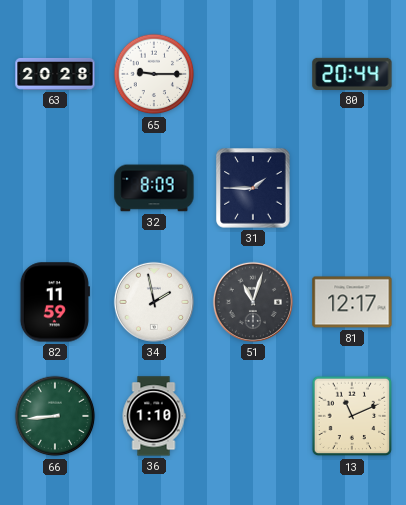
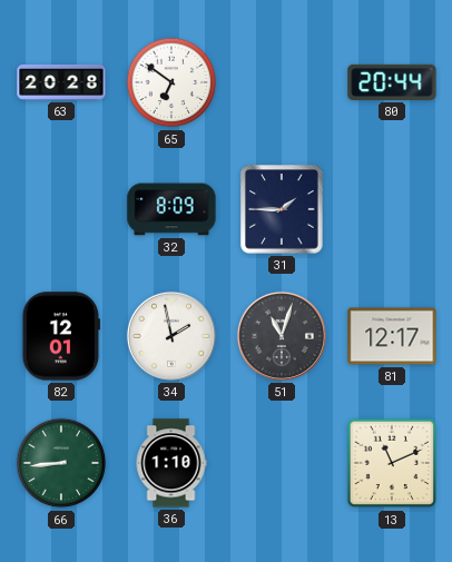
65: 9:15 -> 6:51
82: 11:59 -> 12:01
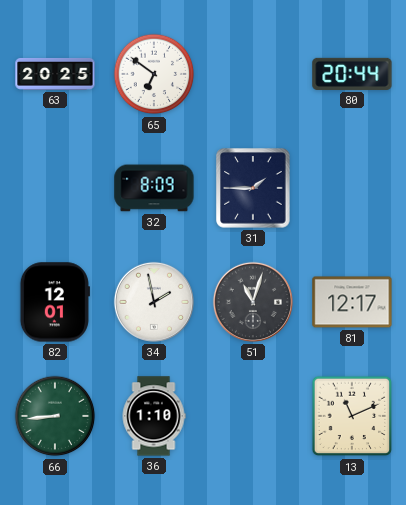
63: 20:28 -> 20:25
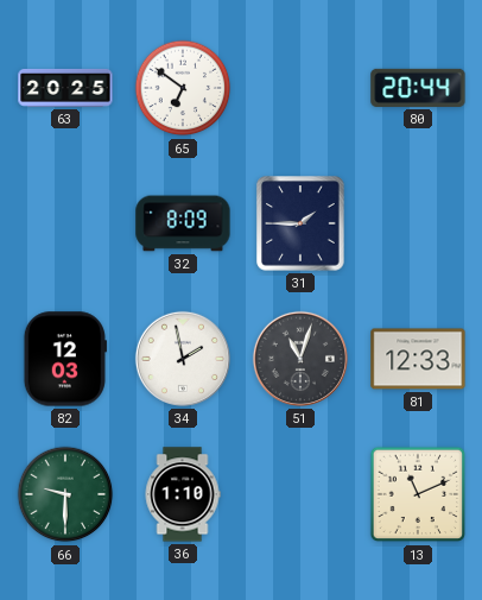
82: 12:01 -> 12:03
81: 12:17 -> 12:33
66: 8:44 -> 9:30
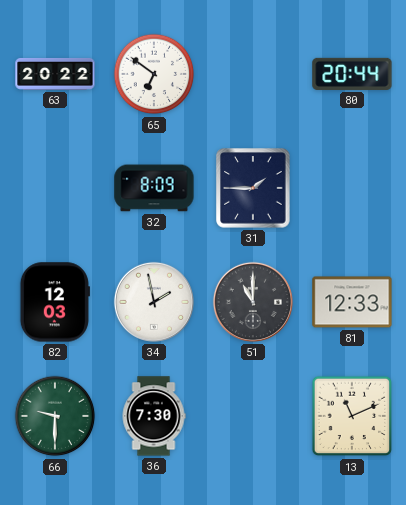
63: 20:25 -> 20:22
51: 11:03 -> 11:00
36: 1:10 -> 7:30
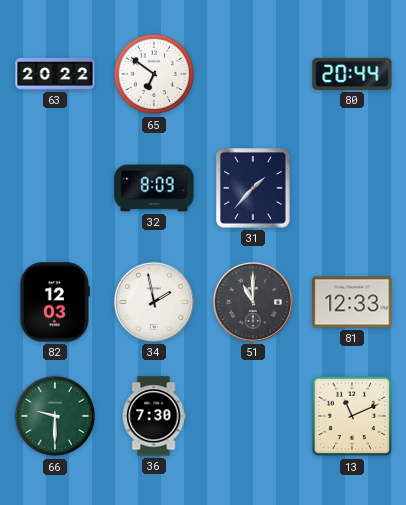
31: 1:45 -> 1:37
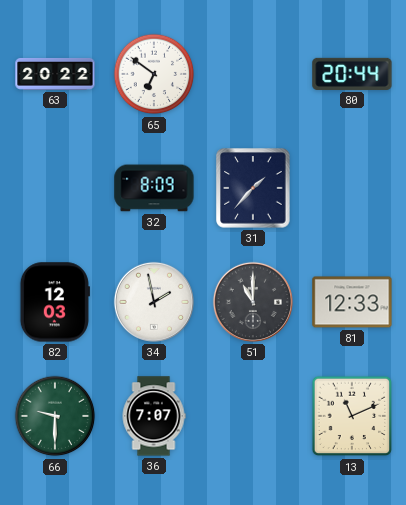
36: 7:30 -> 7:07
